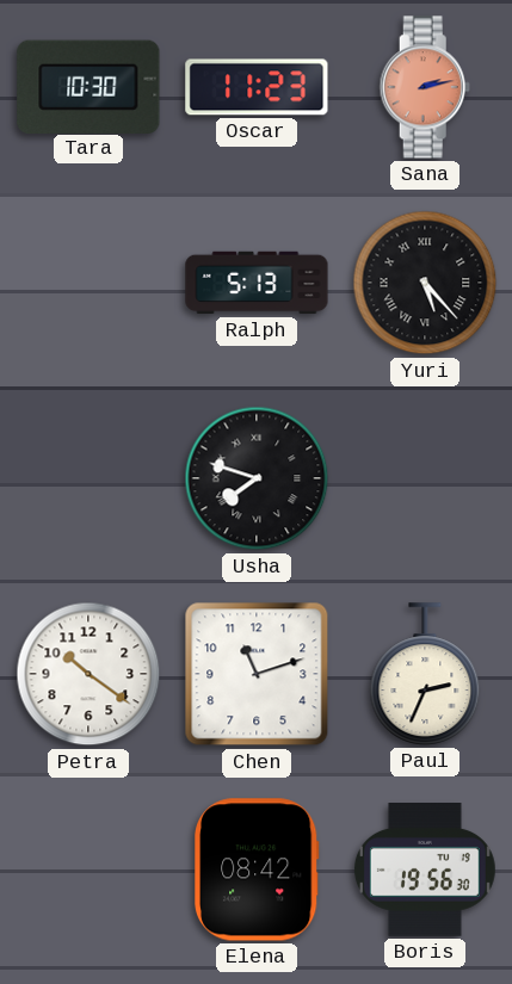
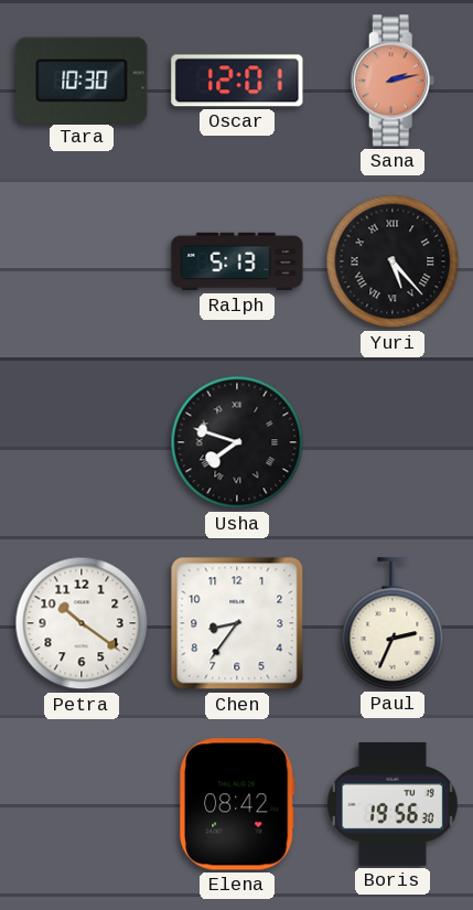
Oscar: 11:23 -> 12:01
Chen: 11:12 -> 8:36
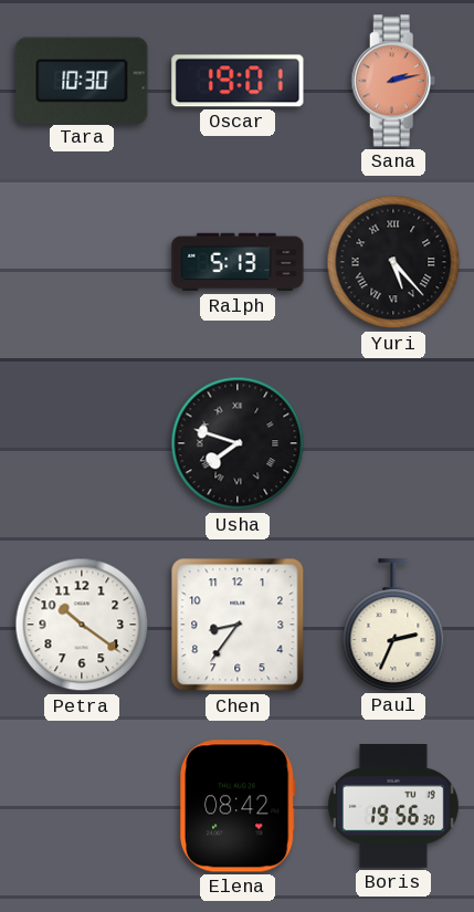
Oscar: 12:01 -> 19:01
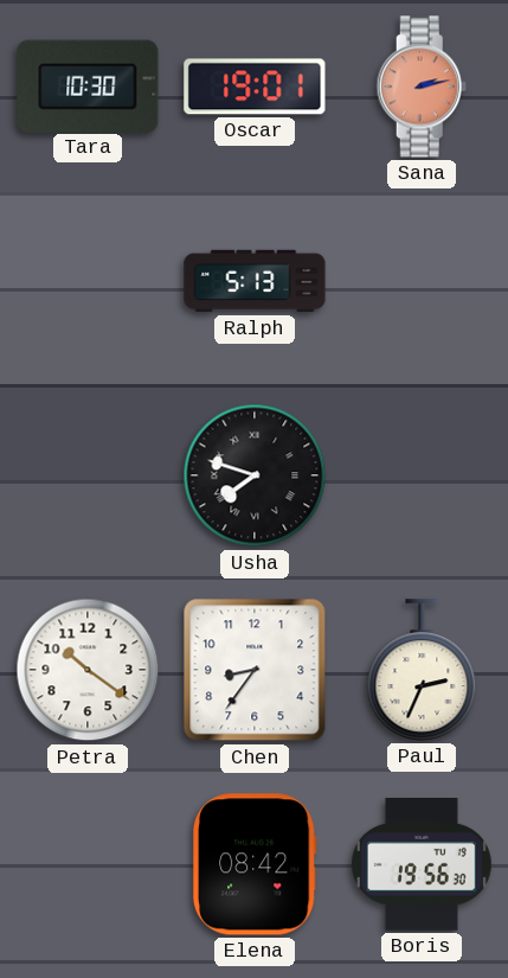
Yuri: 5:23 -> none
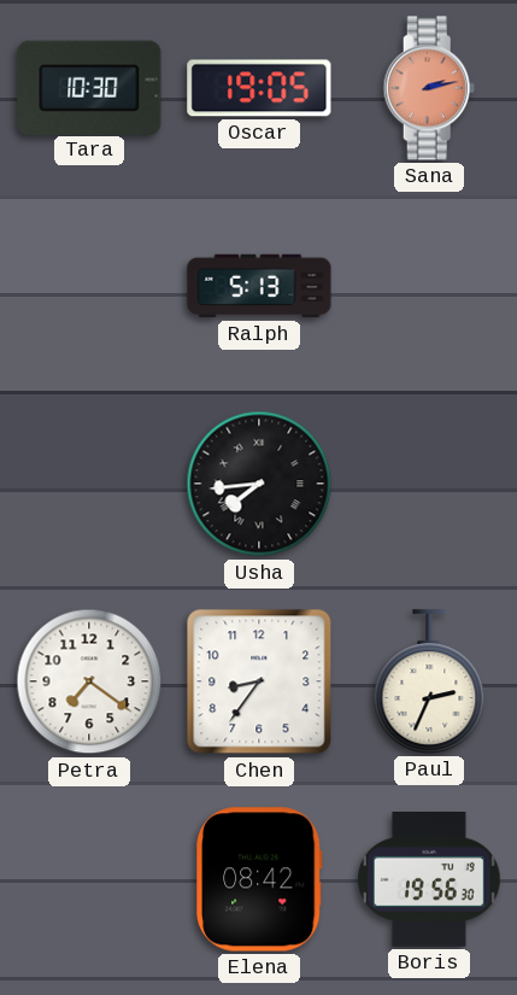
Oscar: 19:01 -> 19:05
Usha: 7:48 -> 7:44
Petra: 10:21 -> 7:21
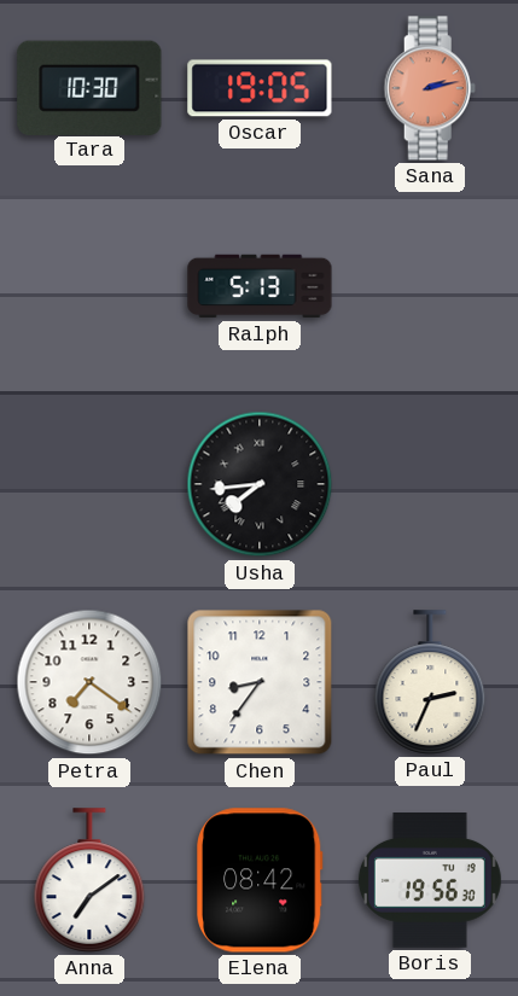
Anna: none -> 7:09
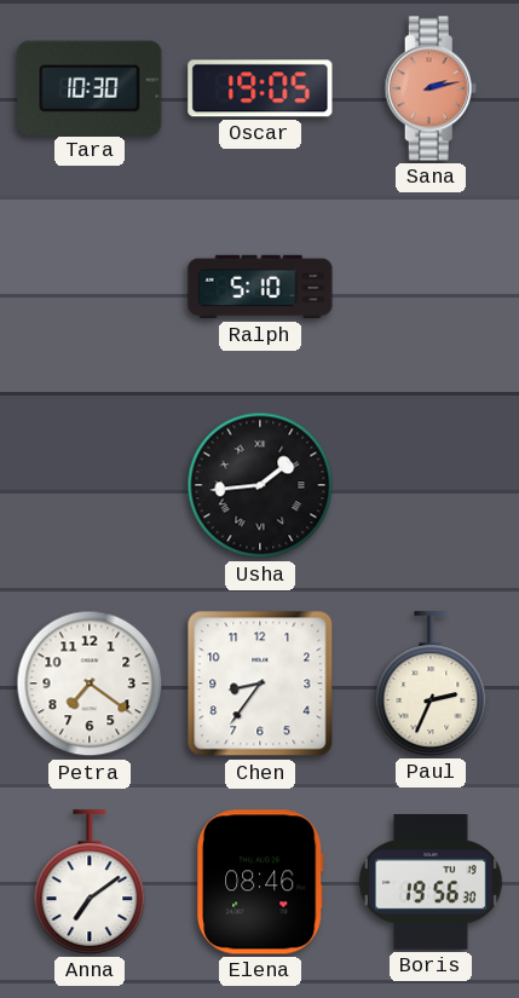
Ralph: 5:13 -> 5:10
Usha: 7:44 -> 1:44
Elena: 08:42 -> 08:46
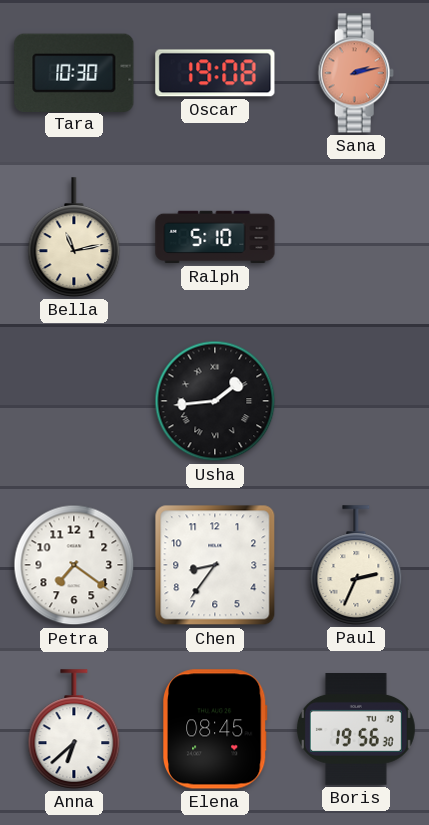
Oscar: 19:05 -> 19:08
Bella: none -> 11:13
Anna: 7:09 -> 6:38
Elena: 08:46 -> 08:45
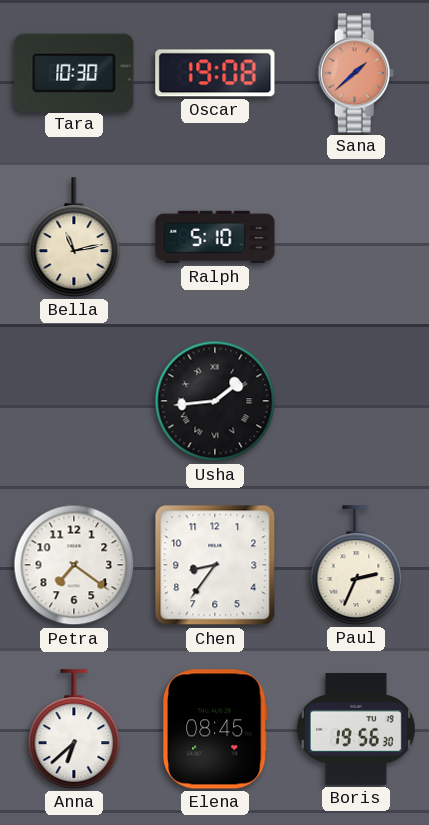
Sana: 2:13 -> 1:38
